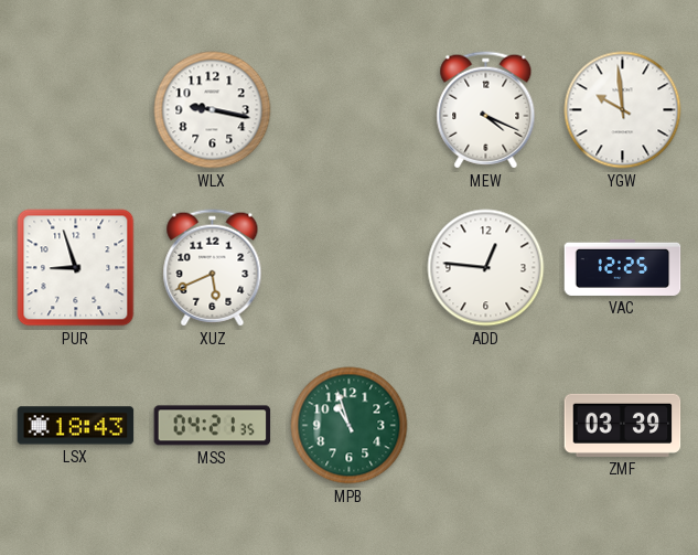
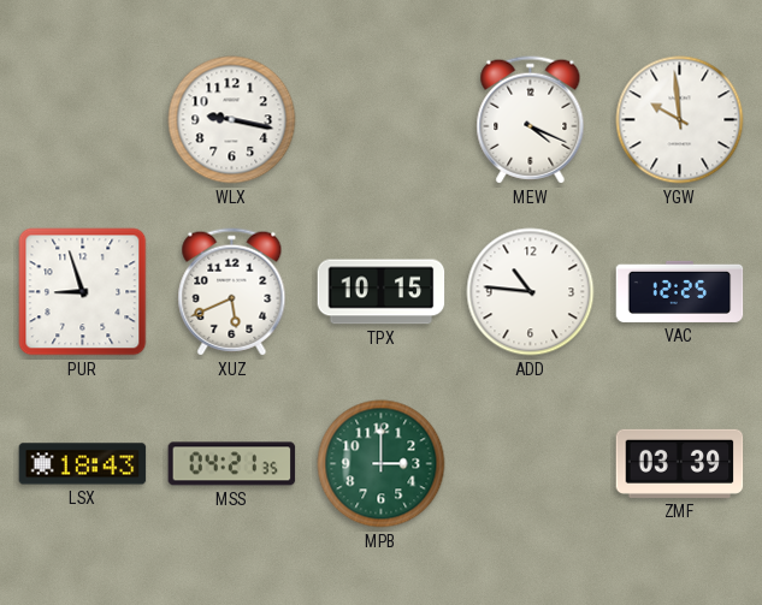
TPX: none -> 10:15
ADD: 12:46 -> 10:46
MPB: 10:57 -> 3:00
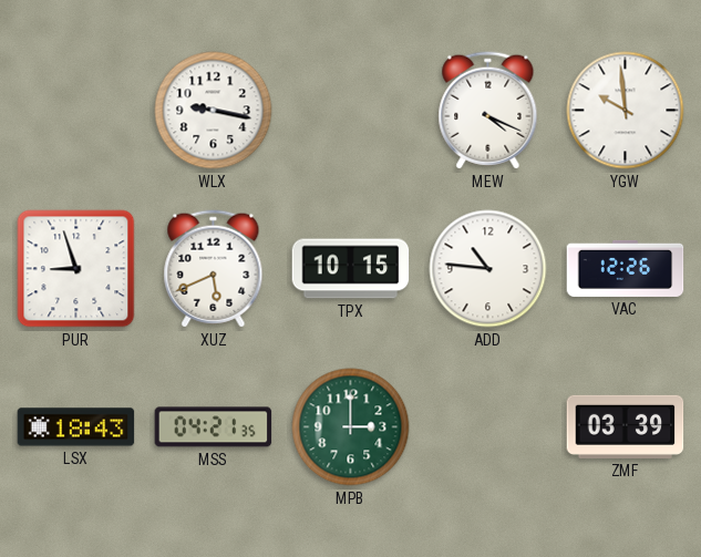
VAC: 12:25 -> 12:26
